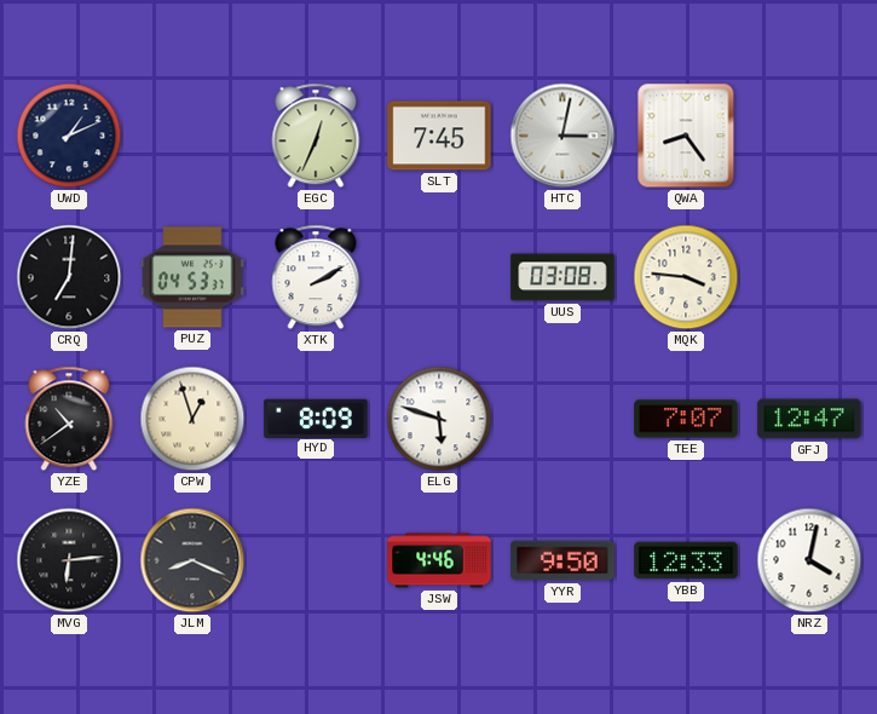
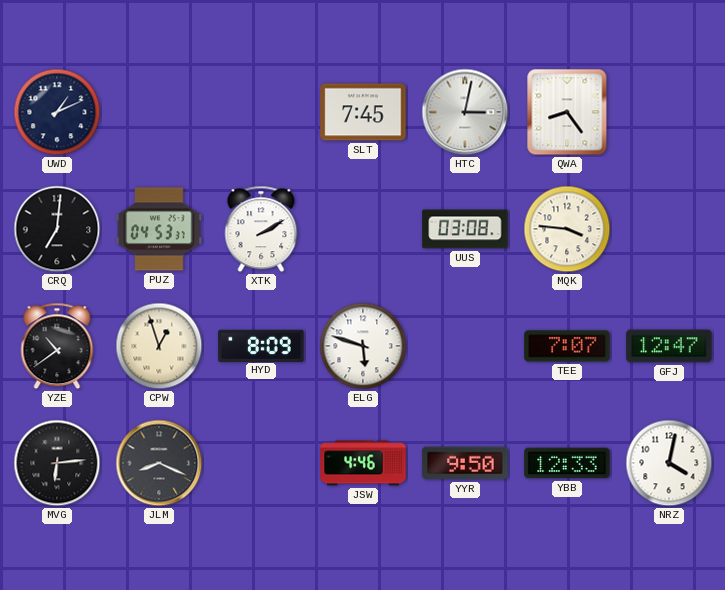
EGC: 12:34 -> none
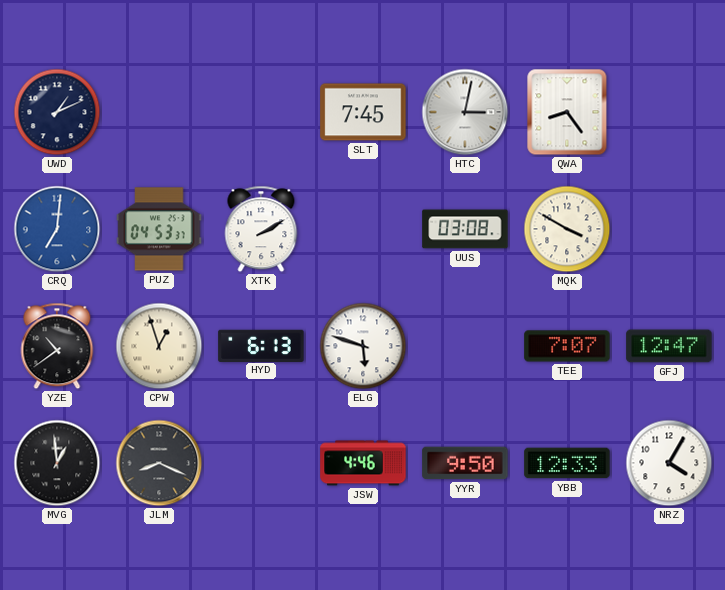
CRQ dial: black -> blue
MQK: 3:46 -> 3:50
HYD: 8:09 -> 6:13
MVG: 6:14 -> 12:59
NRZ: 4:02 -> 4:05
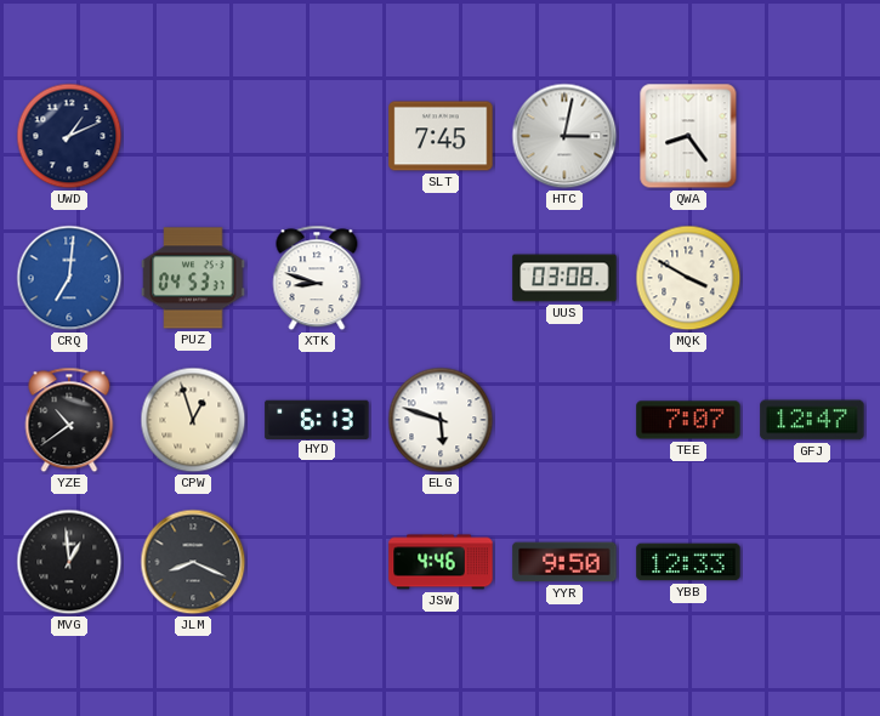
XTK: 2:10 -> 8:48
NRZ: 4:05 -> none
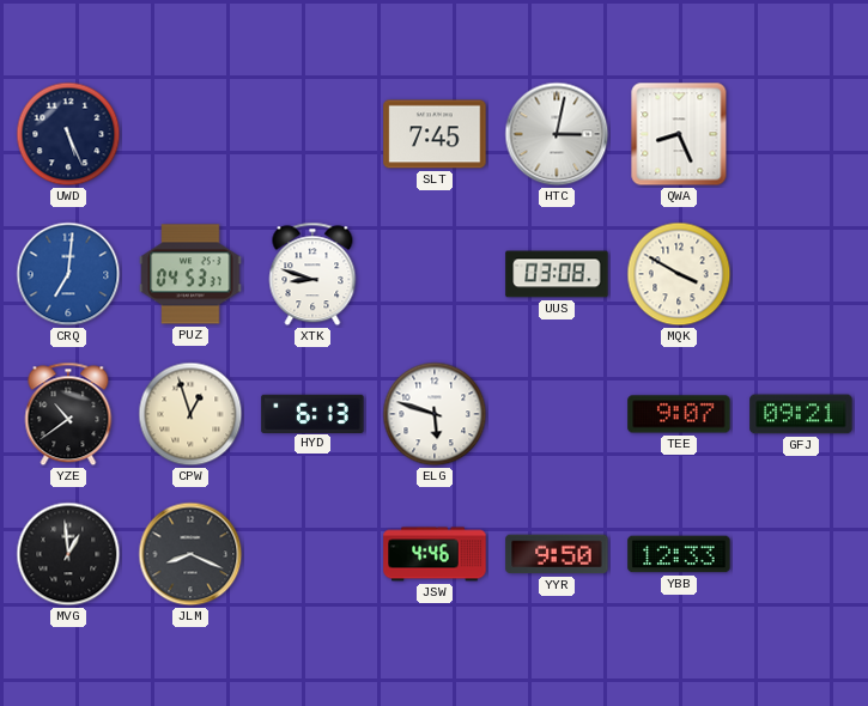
UWD: 1:11 -> 5:26
QWA: 8:24 -> 8:26
TEE: 7:07 -> 9:07
GFJ: 12:47 -> 09:21
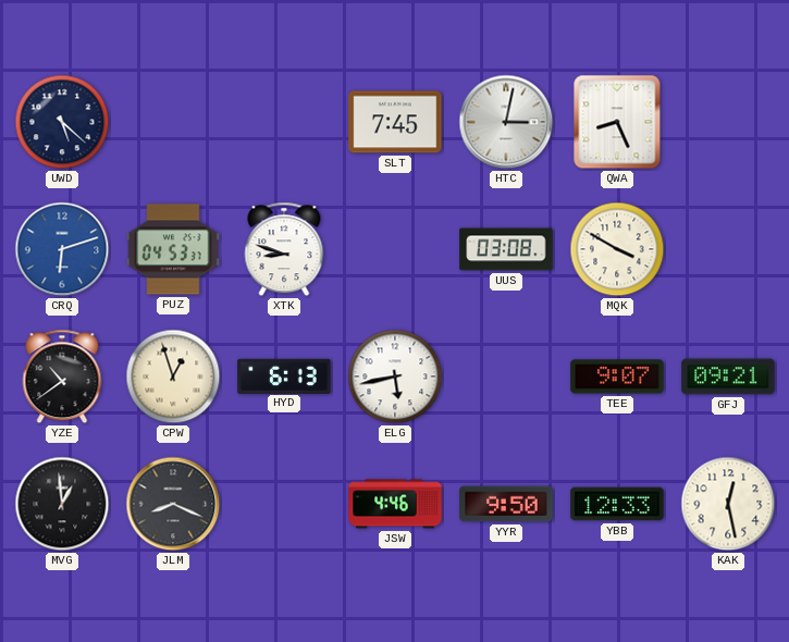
UWD: 5:26 -> 5:22
CRQ: 7:01 -> 6:12
ELG: 5:48 -> 5:43
KAK: none -> 12:28
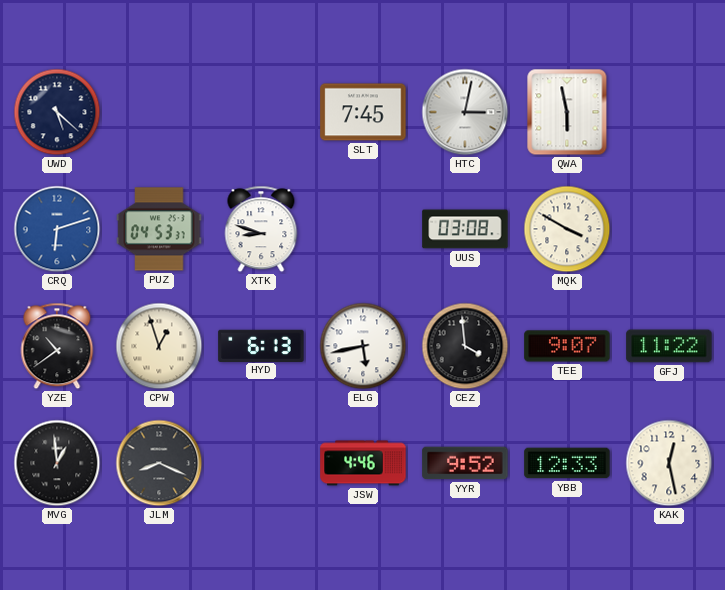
QWA: 8:26 -> 5:58
CEZ: none -> 3:59
GFJ: 09:21 -> 11:22
YYR: 9:50 -> 9:52
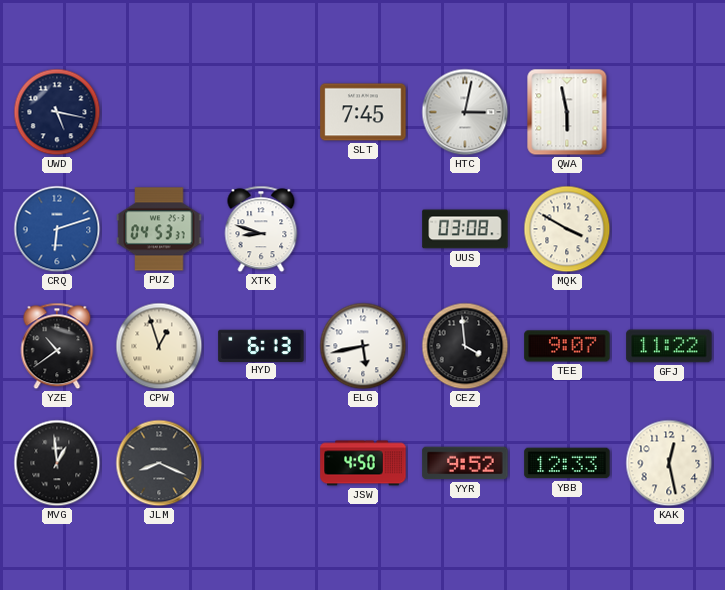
UWD: 5:22 -> 5:17
JSW: 4:46 -> 4:50
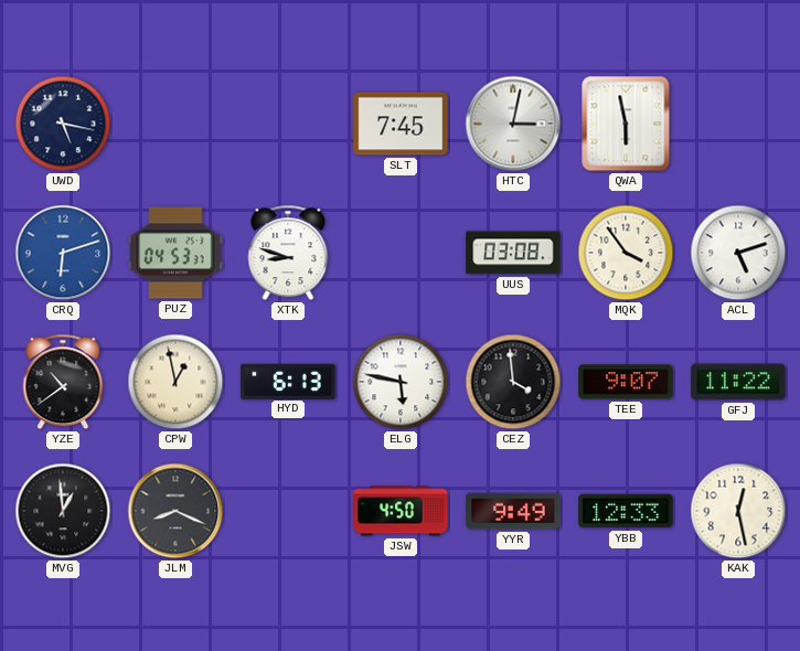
MQK: 3:50 -> 3:54
ACL: none -> 5:12
CPW: 12:57 -> 12:58
ELG: 5:43 -> 5:47
YYR: 9:52 -> 9:49
